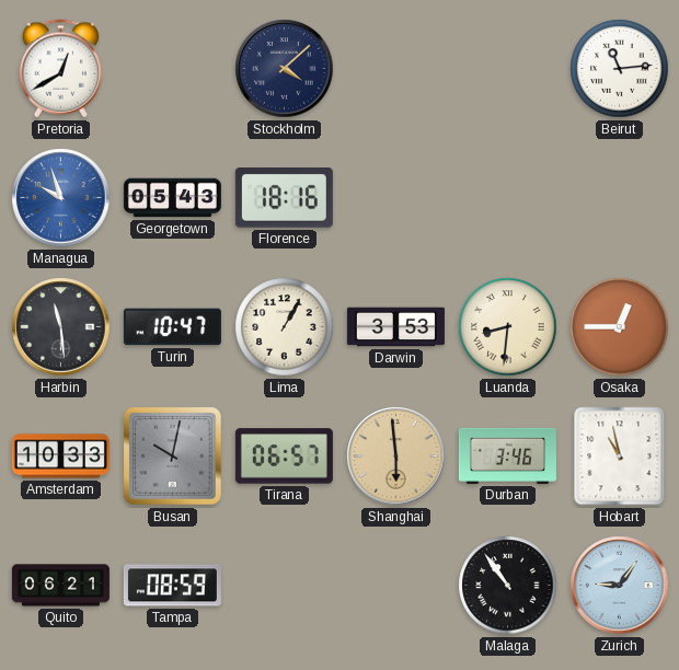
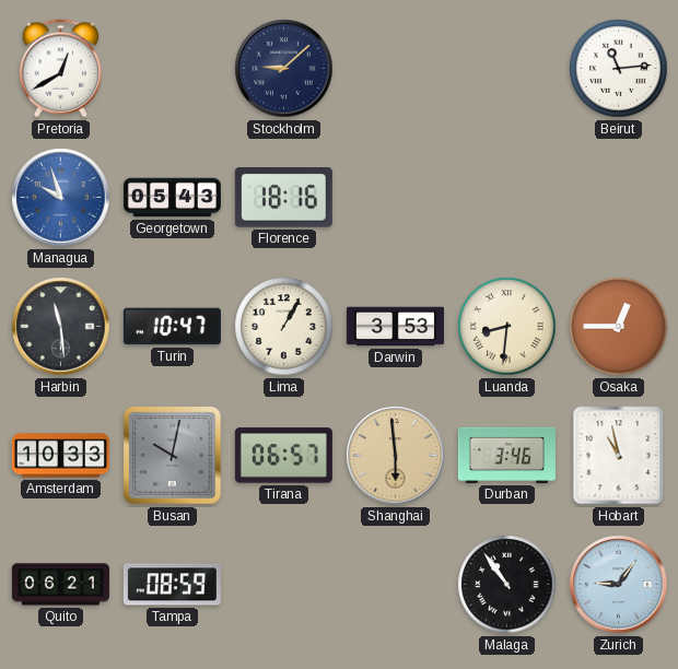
Stockholm: 4:08 -> 9:08
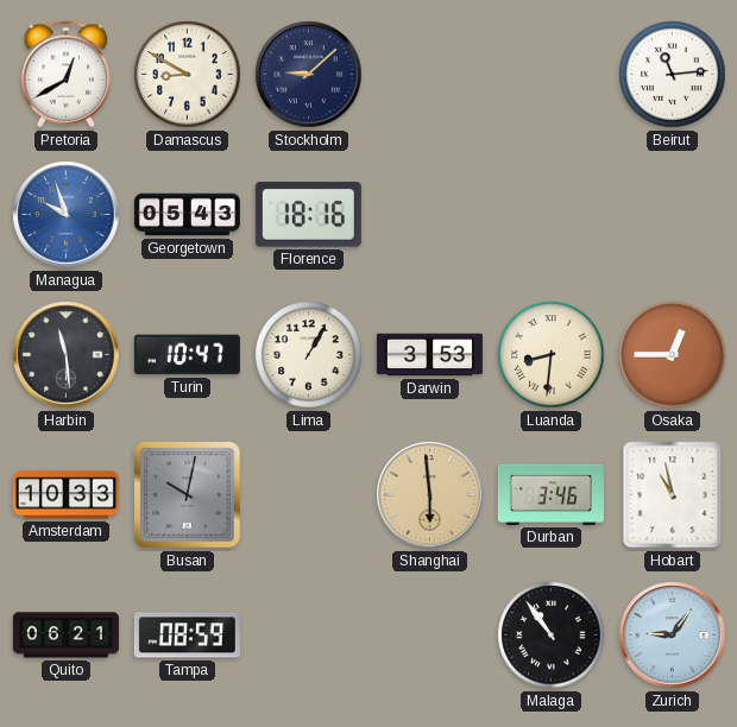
Damascus: none -> 8:50
Tirana: 06:57 -> none
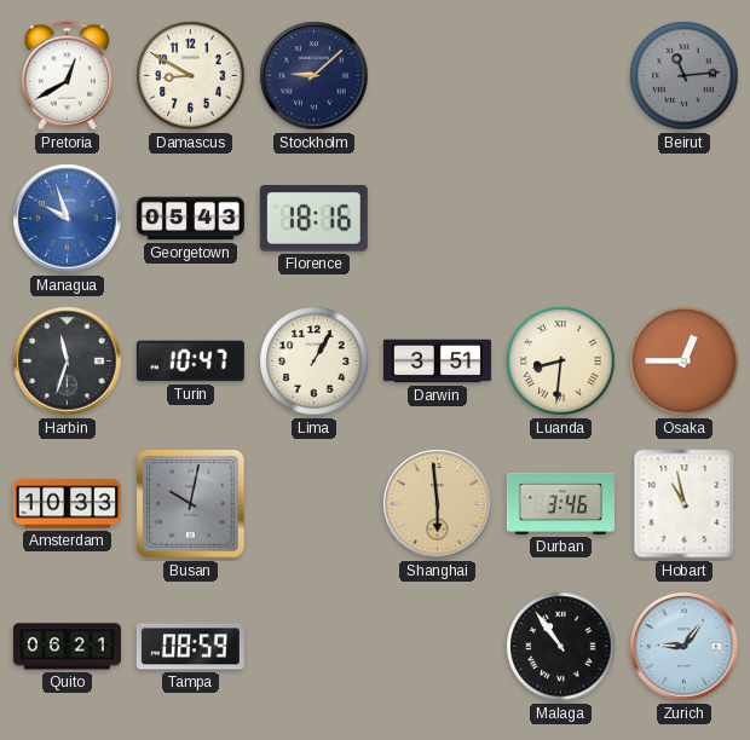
Beirut dial: white -> grey
Harbin: 11:29 -> 11:33
Darwin: 3:53 -> 3:51
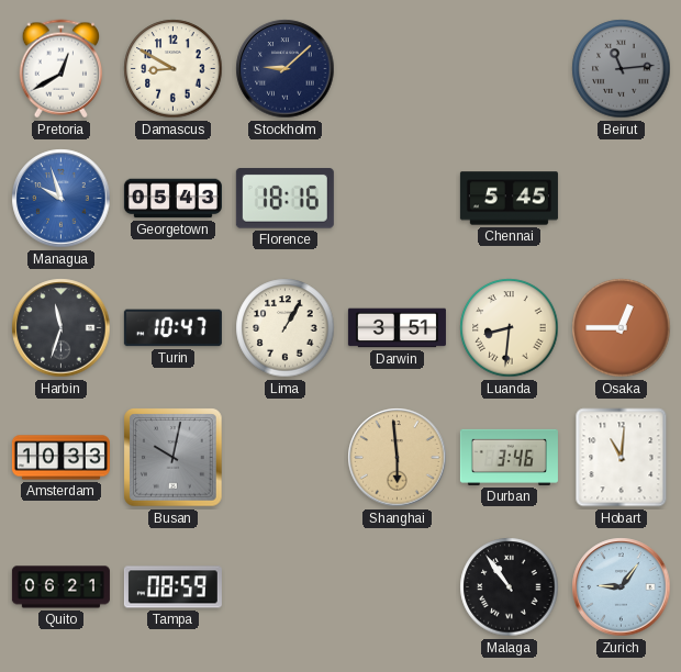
Chennai: none -> 5:45
Hobart: 10:58 -> 11:01
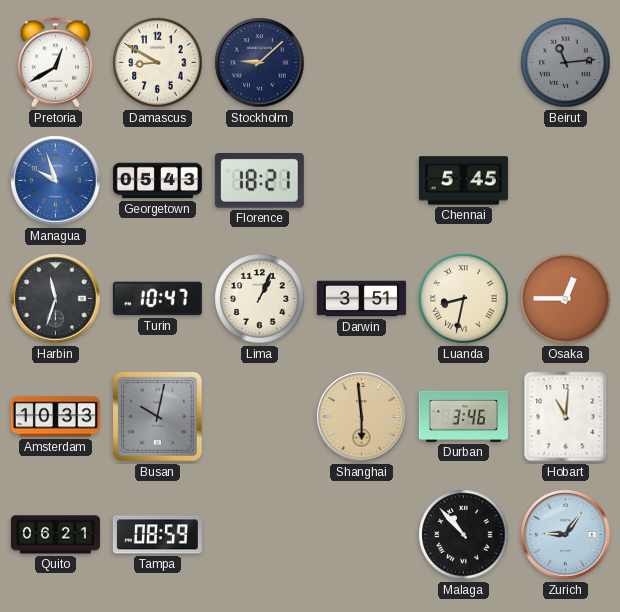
Florence: 18:16 -> 18:21
Lima: 1:05 -> 1:04
Luanda: 8:31 -> 8:32
Malaga: 10:54 -> 10:53
